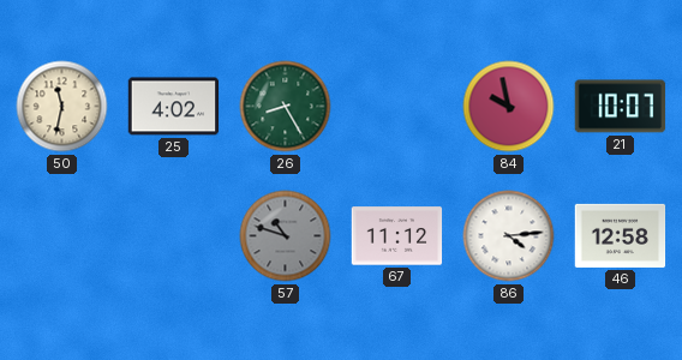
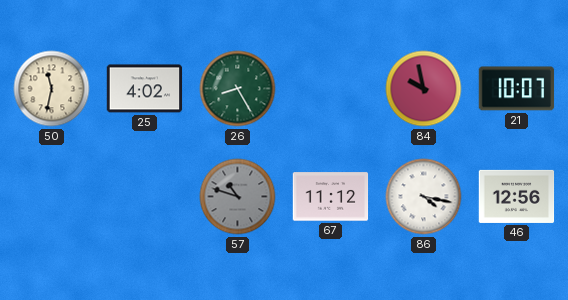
86: 4:14 -> 4:17
46: 12:58 -> 12:56
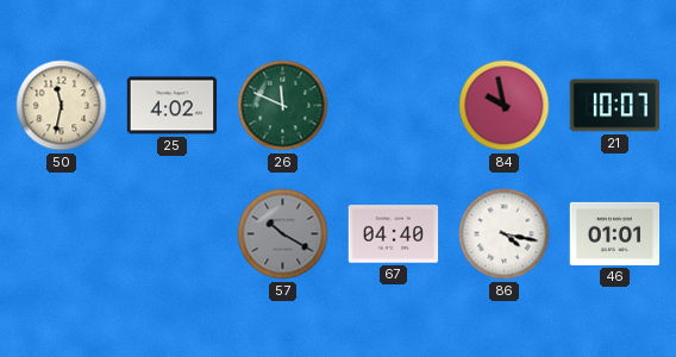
26: 8:25 -> 11:49
57: 10:48 -> 10:20
67: 11:12 -> 04:40
46: 12:56 -> 01:01
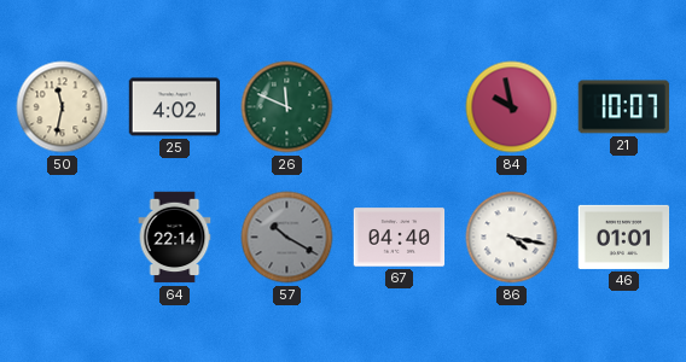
64: none -> 22:14
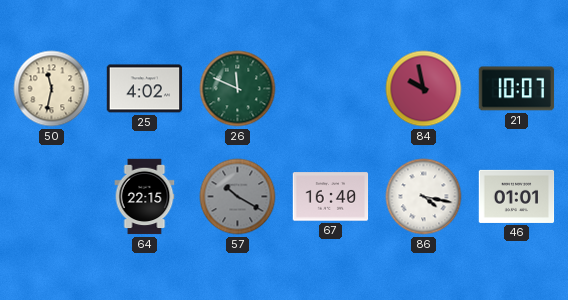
64: 22:14 -> 22:15
67: 04:40 -> 16:40
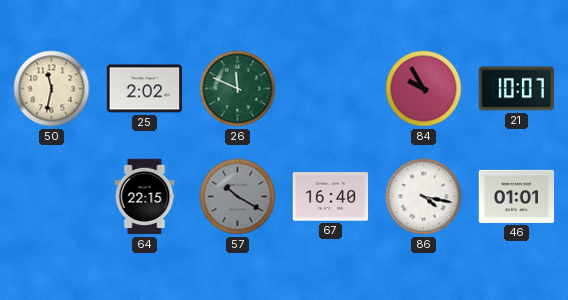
25: 4:02 -> 2:02
84: 9:58 -> 9:55
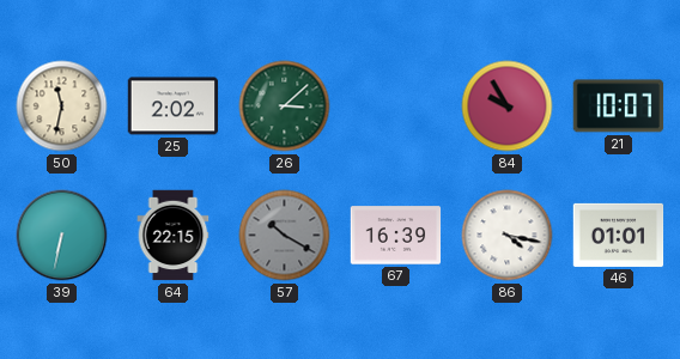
26: 11:49 -> 3:08
39: none -> 6:32
67: 16:40 -> 16:39
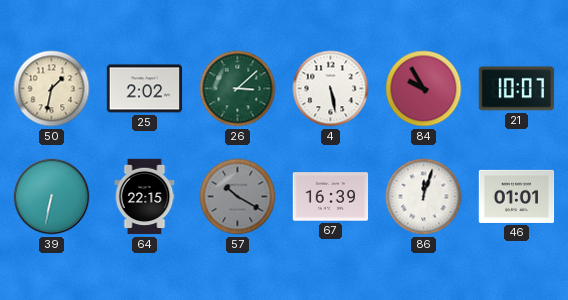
50: 11:32 -> 1:32
4: none -> 5:28
86: 4:17 -> 12:03
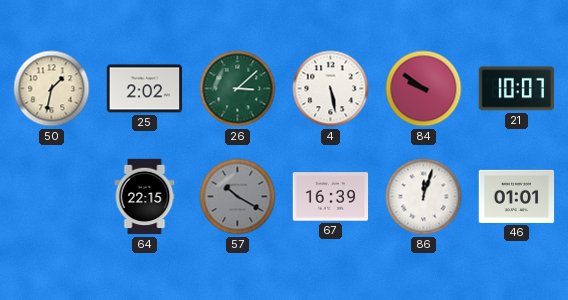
84: 9:55 -> 9:51
39: 6:32 -> none
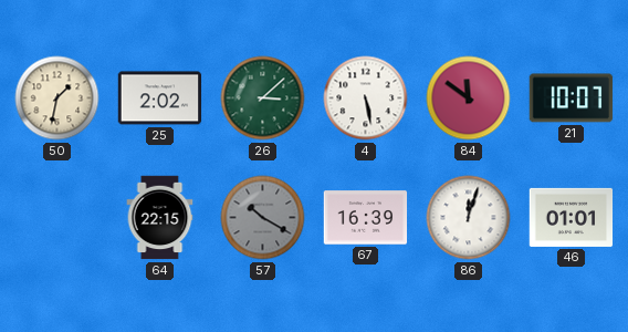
84: 9:51 -> 11:51
